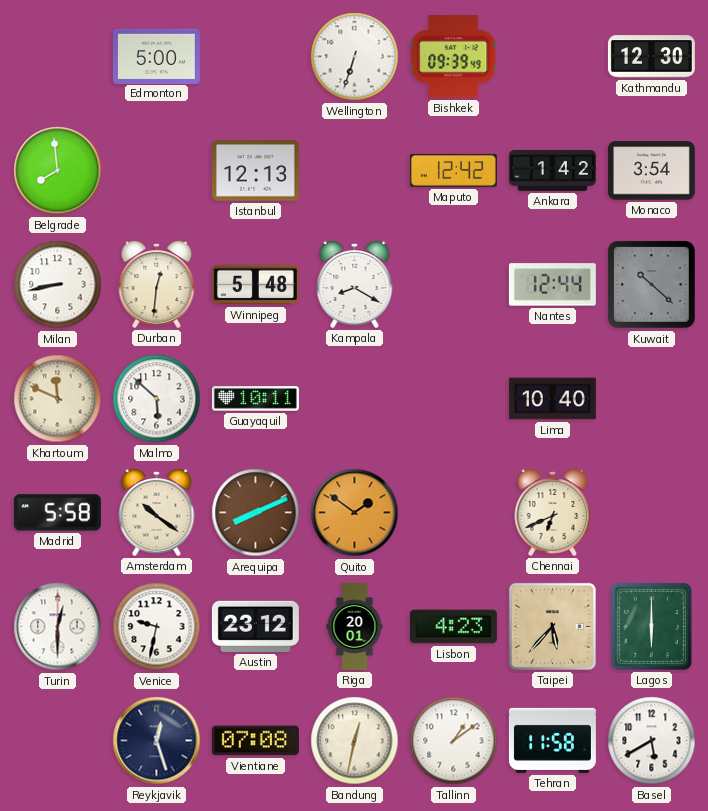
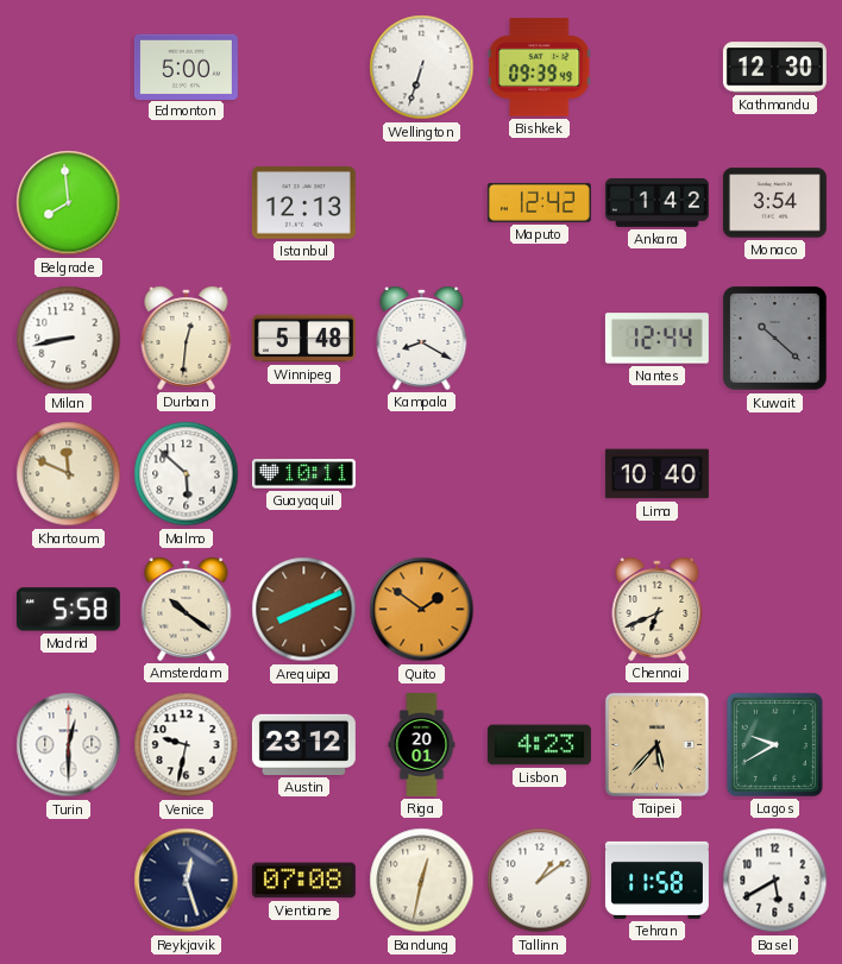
Lagos: 6:00 -> 9:40
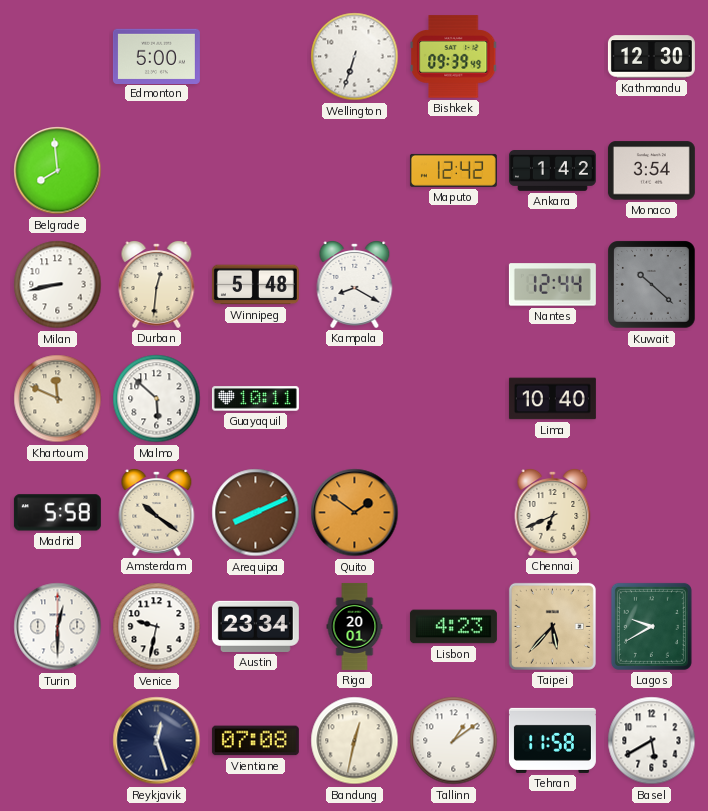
Istanbul: 12:13 -> none
Austin: 23:12 -> 23:34
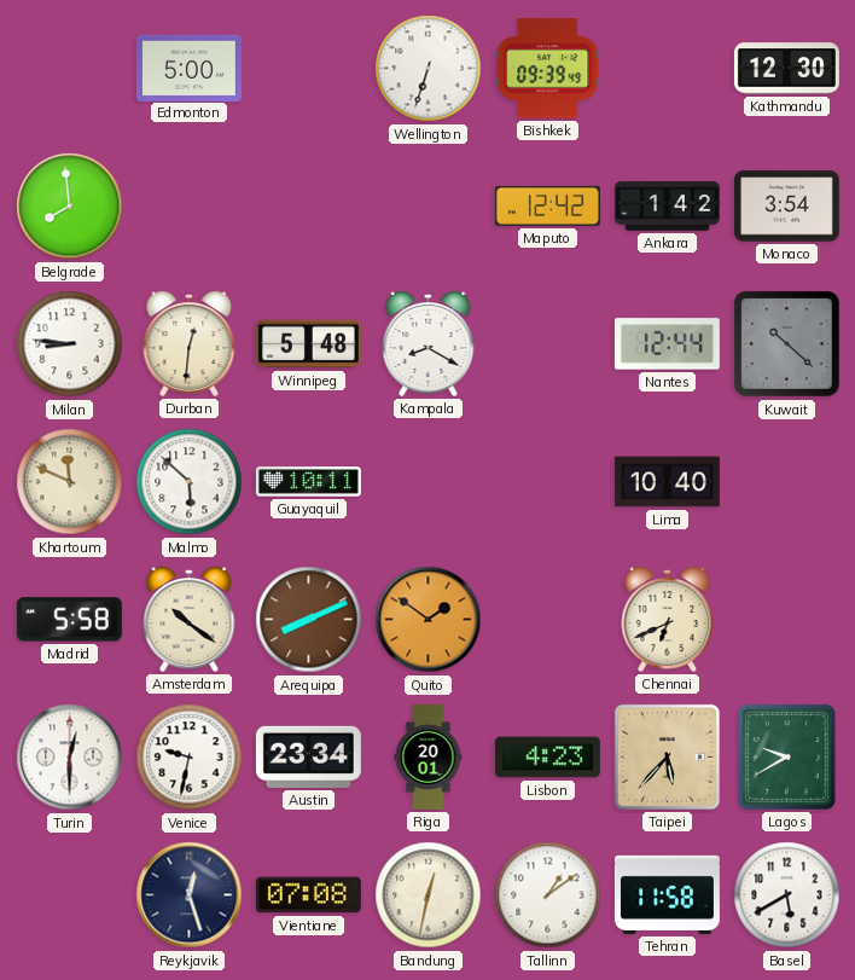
Milan: 8:43 -> 8:46
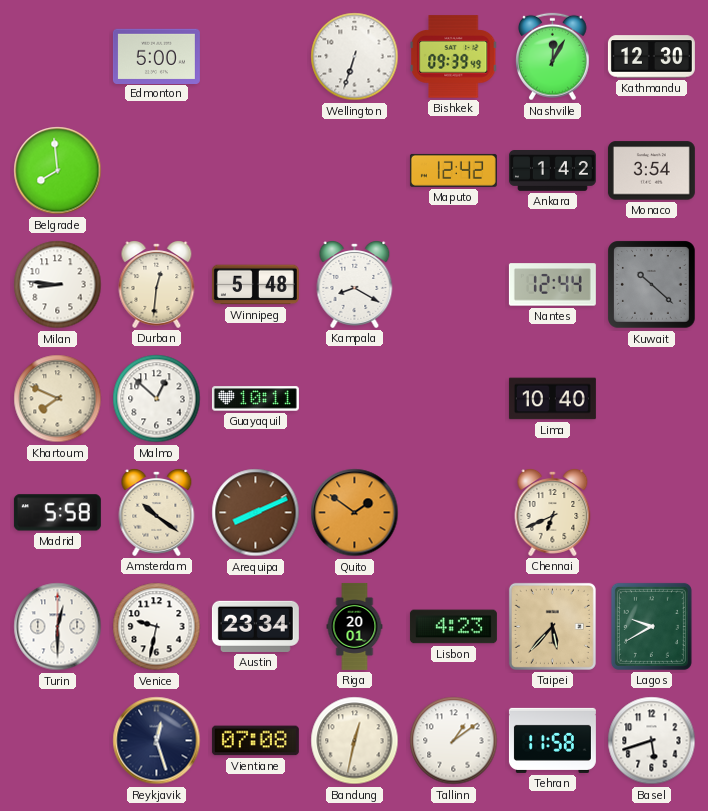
Nashville: none -> 12:05
Khartoum: 11:49 -> 7:49
Malmo: 5:52 -> 12:52
Basel: 5:40 -> 5:42
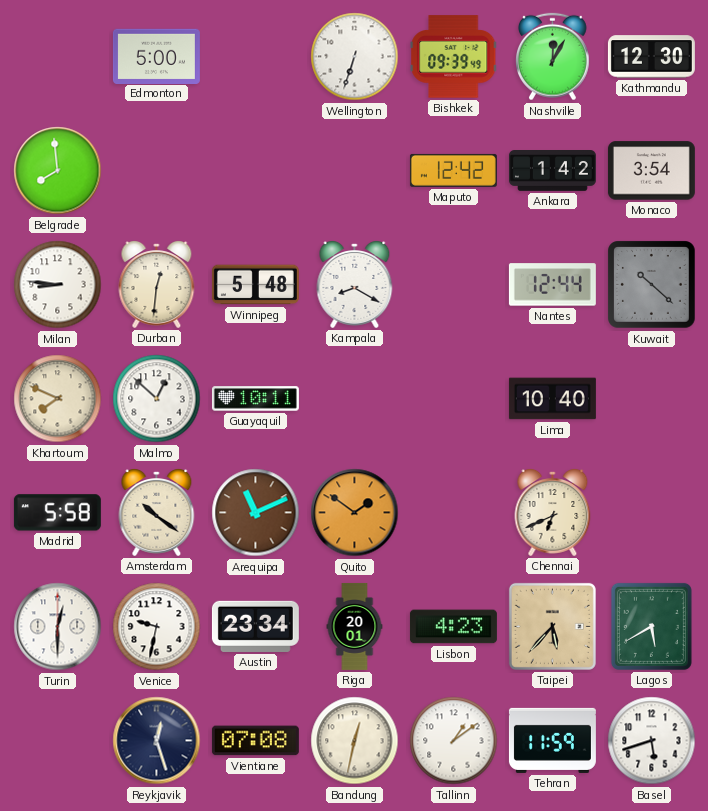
Arequipa: 8:11 -> 11:11
Lagos: 9:40 -> 5:40
Tehran: 11:58 -> 11:59
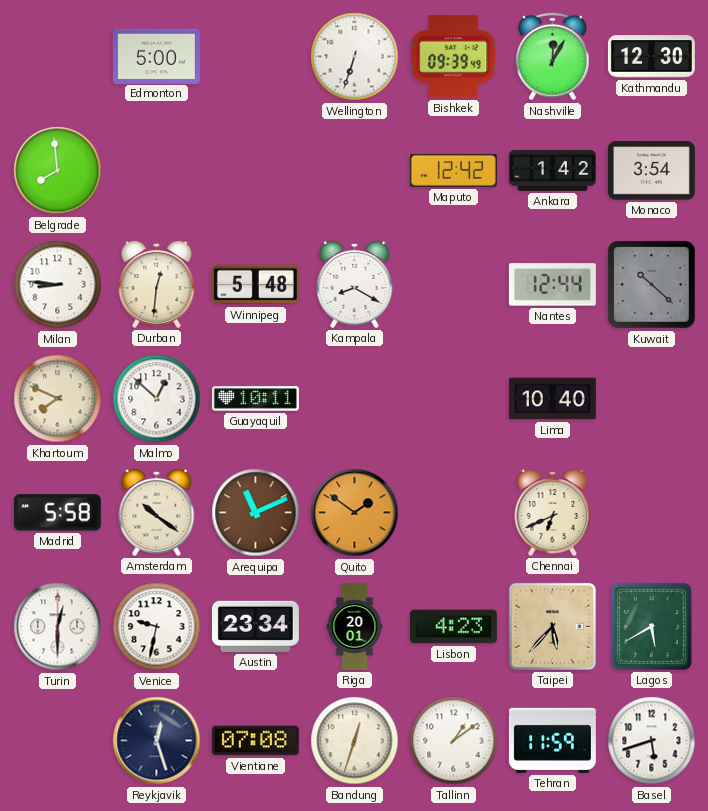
Bandung: 12:32 -> 12:33
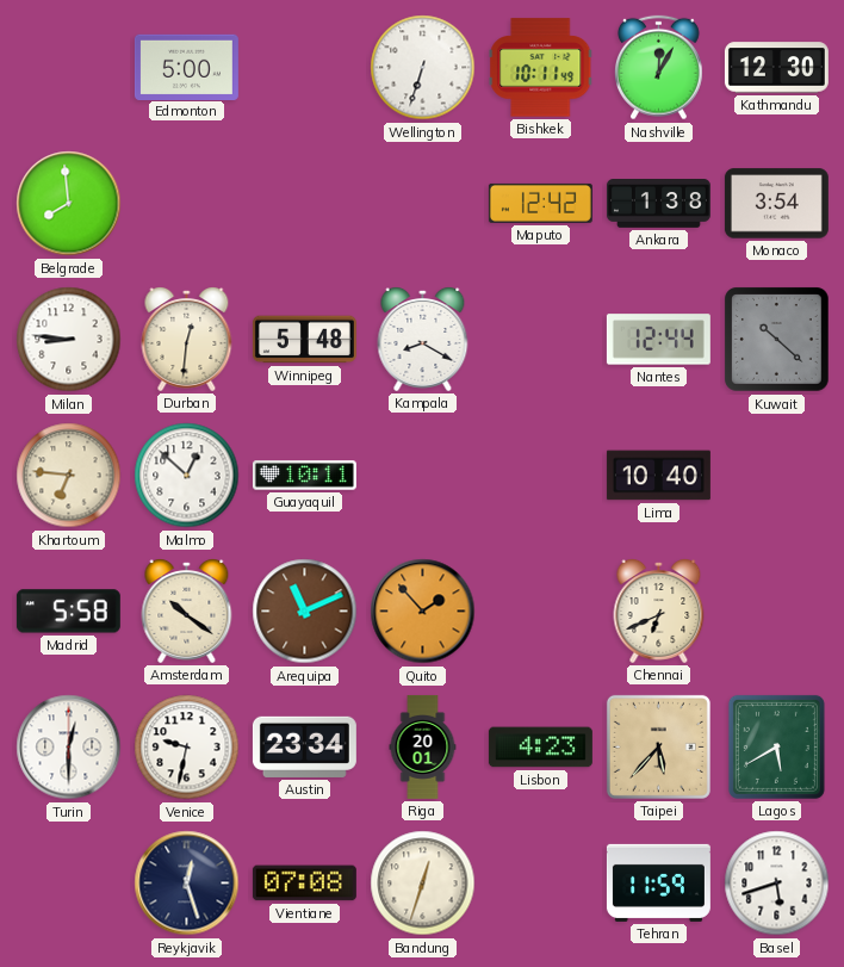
Bishkek: 09:39 -> 10:11
Ankara: 1:42 -> 1:38
Khartoum: 7:49 -> 6:46
Quito: 1:51 -> 1:53
Tallinn: 1:09 -> none
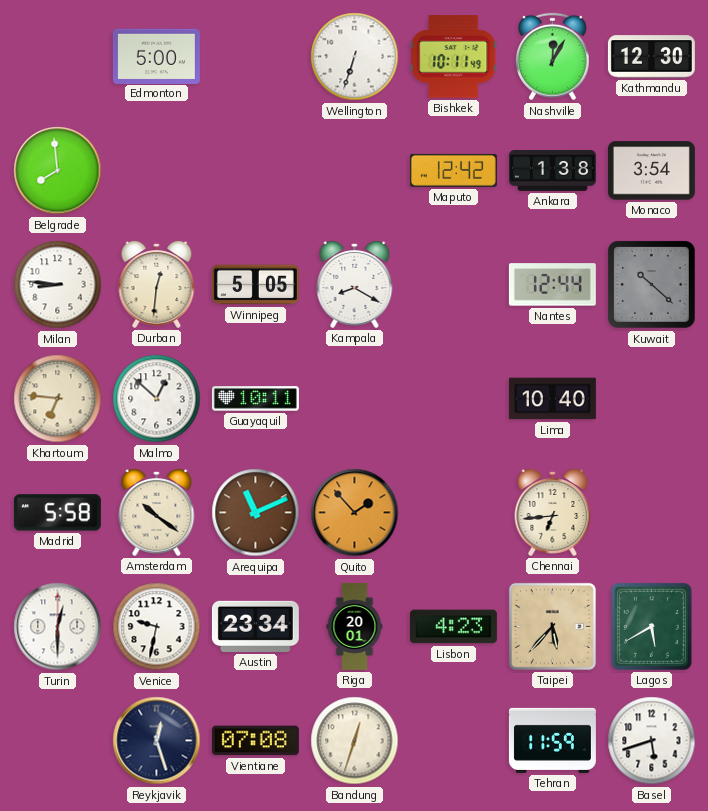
Winnipeg: 5:48 -> 5:05
Chennai: 6:41 -> 6:44
